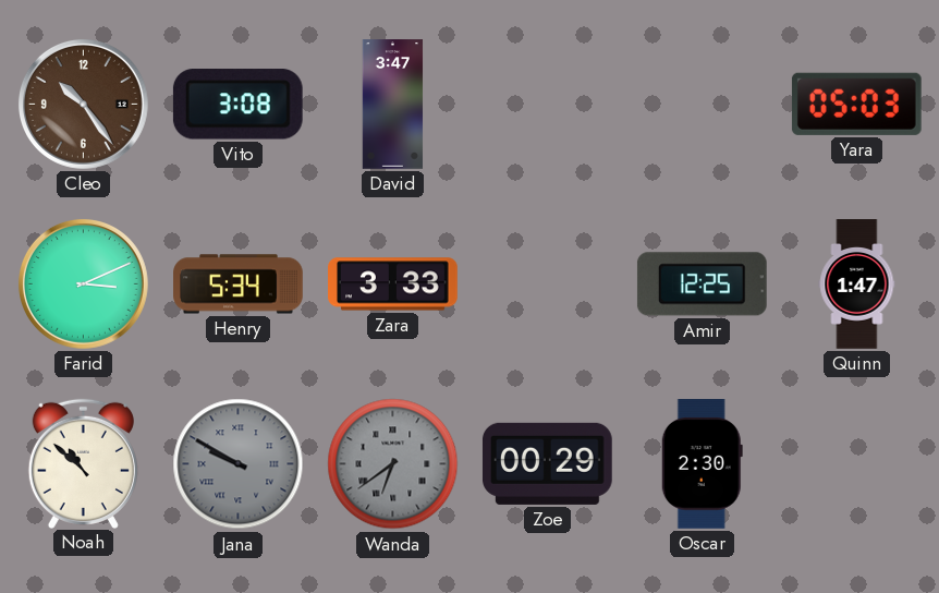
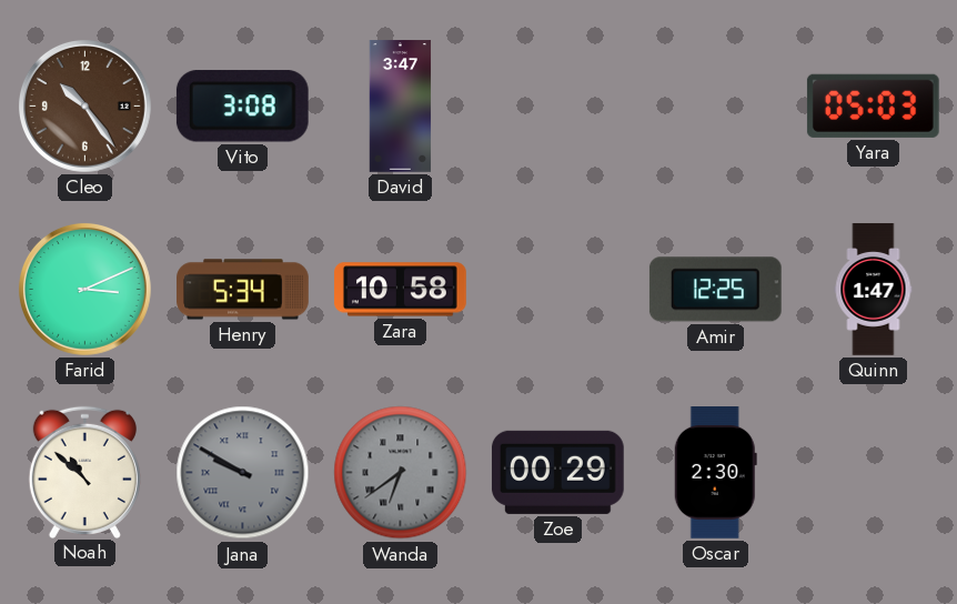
Zara: 3:33 -> 10:58
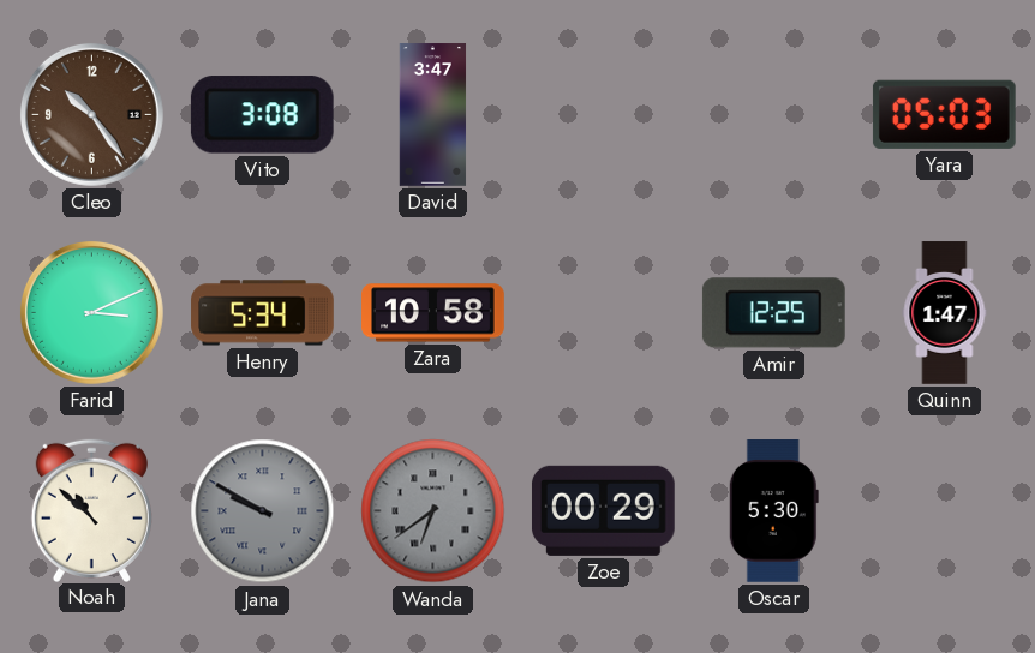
Oscar: 2:30 -> 5:30
